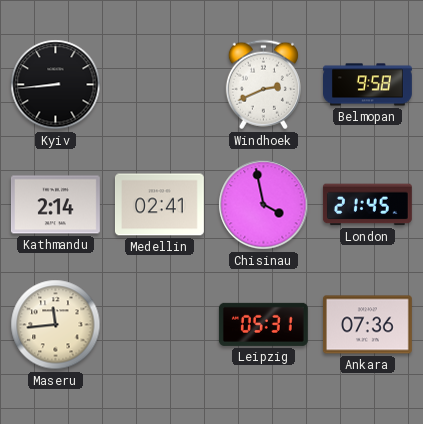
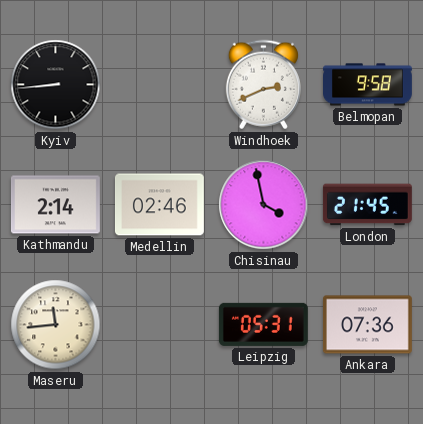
Medellin: 02:41 -> 02:46
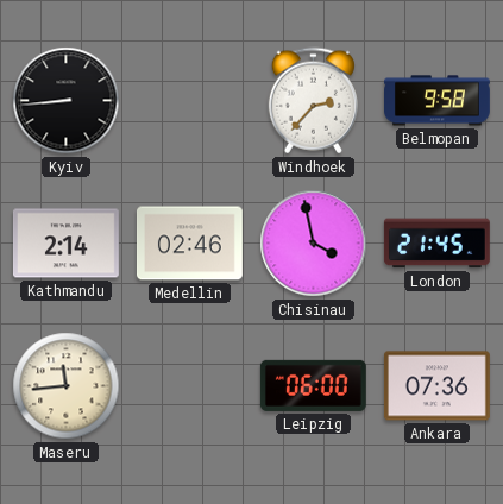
Windhoek: 2:41 -> 2:37
Leipzig: 05:31 -> 06:00
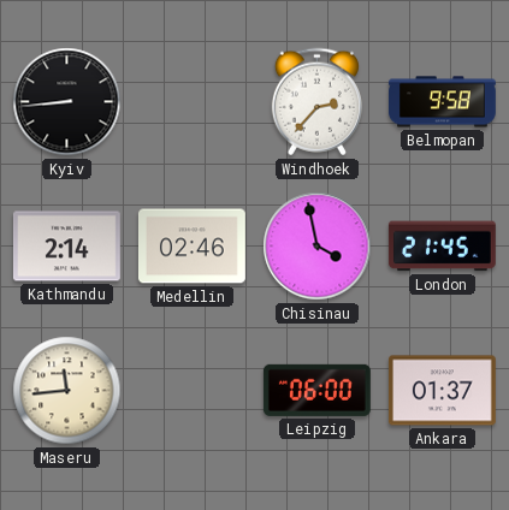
Ankara: 07:36 -> 01:37
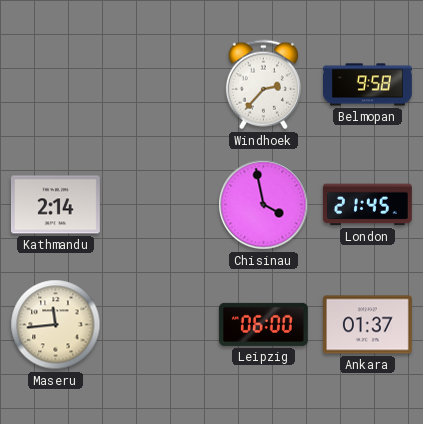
Kyiv: 8:44 -> none
Medellin: 02:46 -> none
